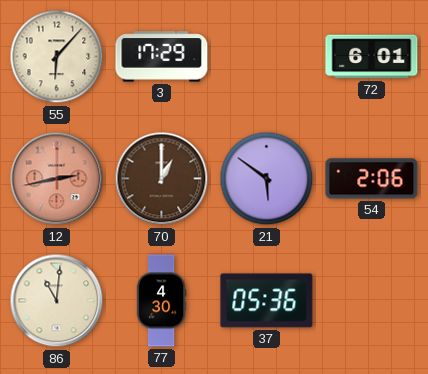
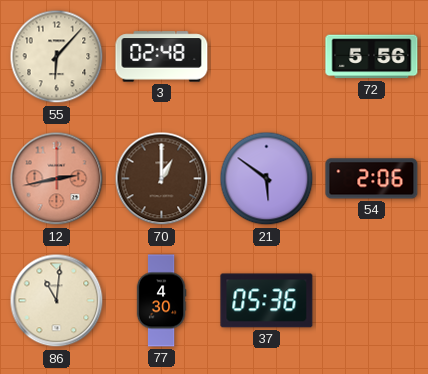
3: 17:29 -> 02:48
72: 6:01 -> 5:56
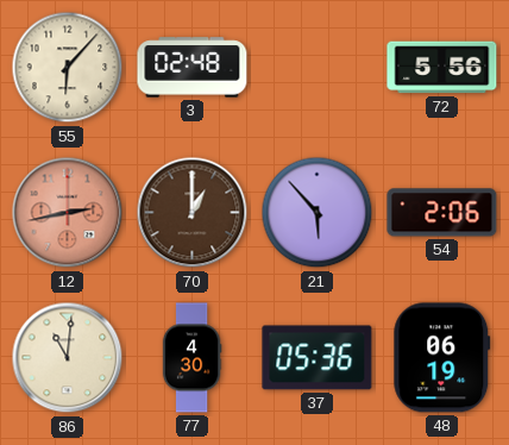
21: 5:51 -> 5:53
48: none -> 06:19
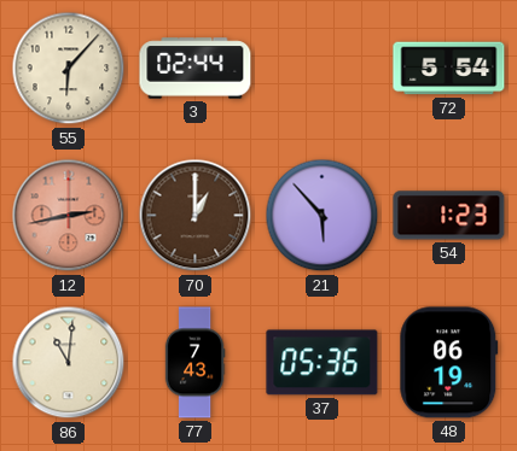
3: 02:48 -> 02:44
72: 5:56 -> 5:54
54: 2:06 -> 1:23
77: 4:30 -> 7:43
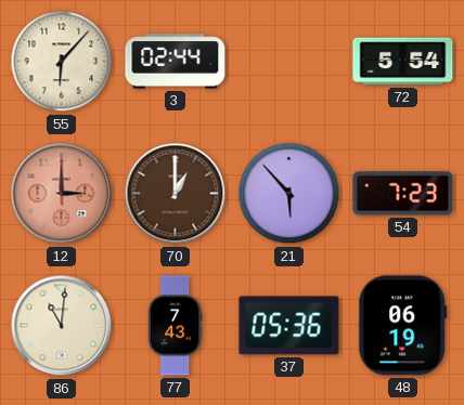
12: 2:43 -> 3:00
54: 1:23 -> 7:23
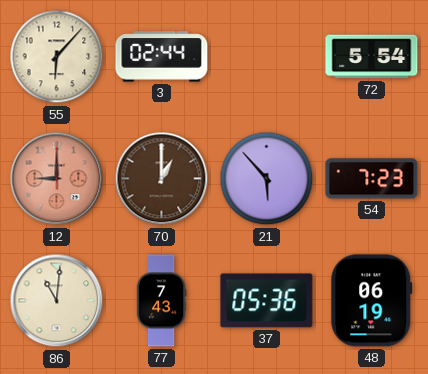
12: 3:00 -> 9:00
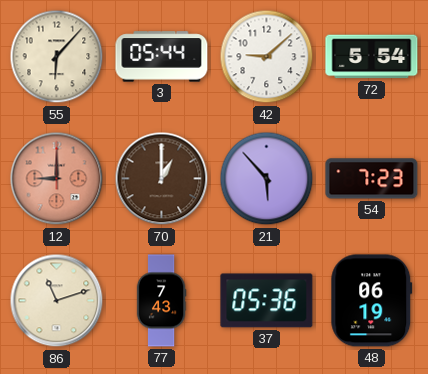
3: 02:44 -> 05:44
42: none -> 9:08
86: 11:01 -> 11:12
